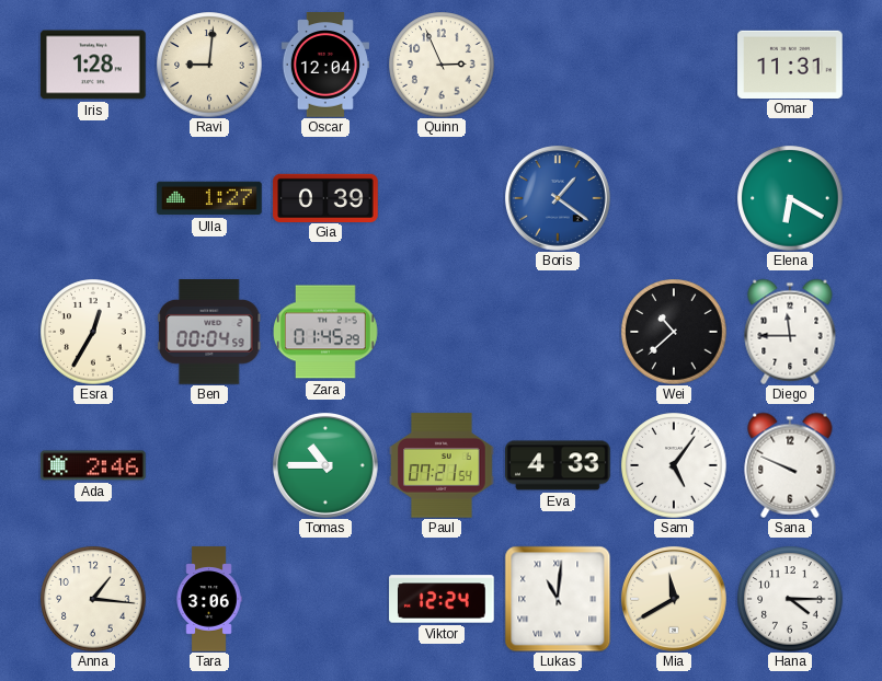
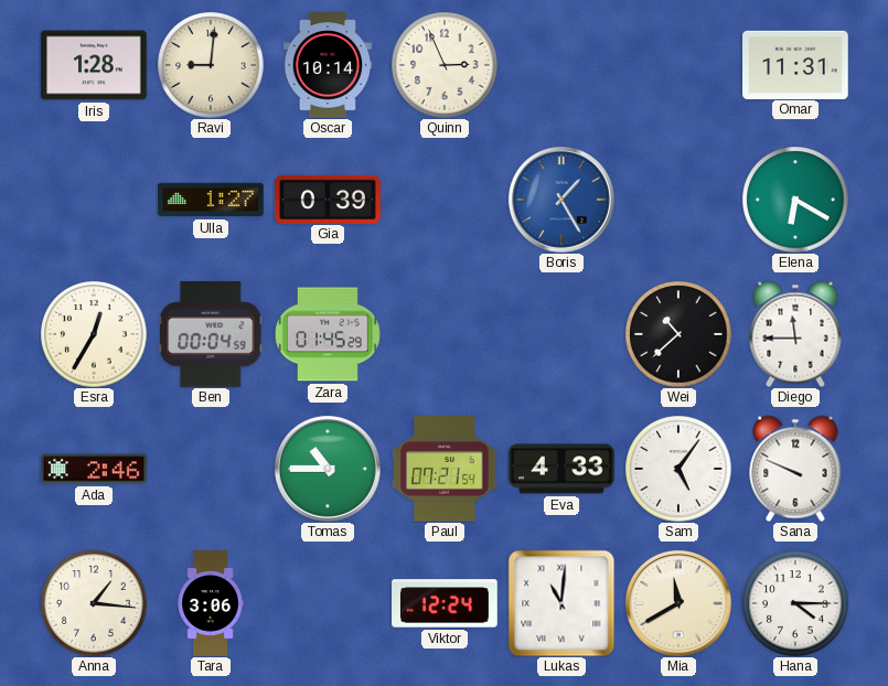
Oscar: 12:04 -> 10:14
Boris: 1:21 -> 1:25
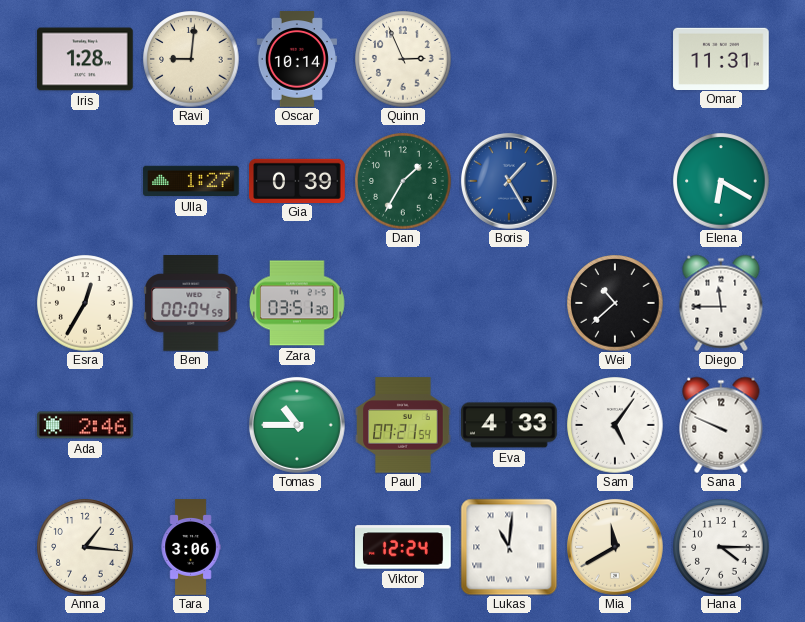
Dan: none -> 1:35
Zara: 01:45 -> 03:51
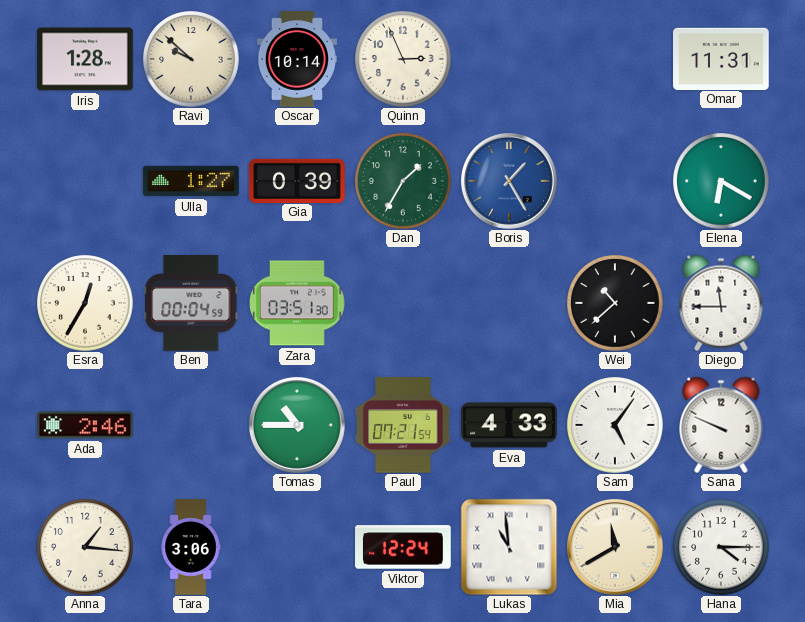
Ravi: 9:01 -> 9:52
Lukas: 11:01 -> 10:59
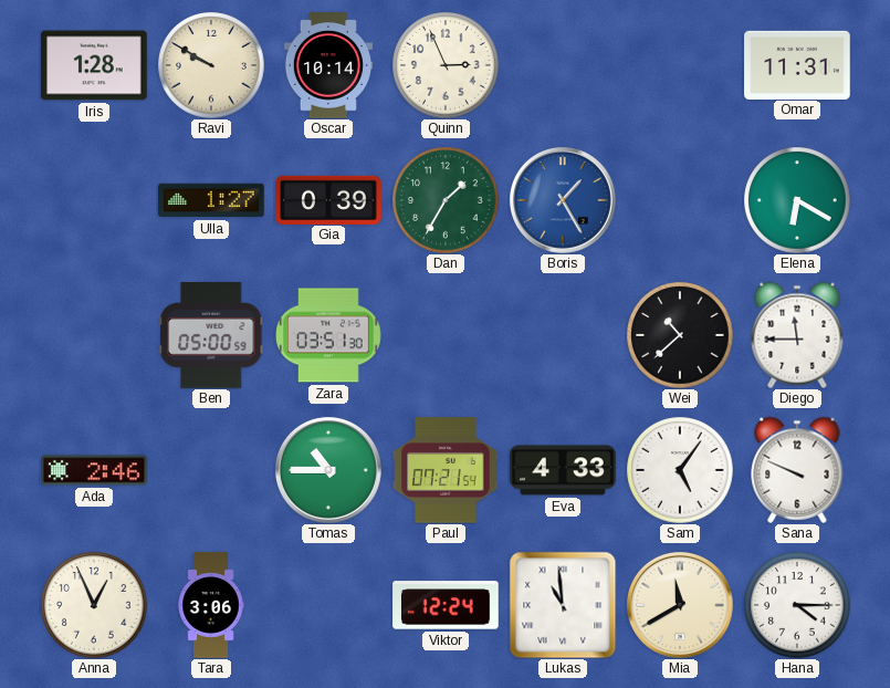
Ravi: 9:52 -> 9:50
Esra: 12:35 -> none
Ben: 00:04 -> 05:00
Anna: 1:16 -> 12:56
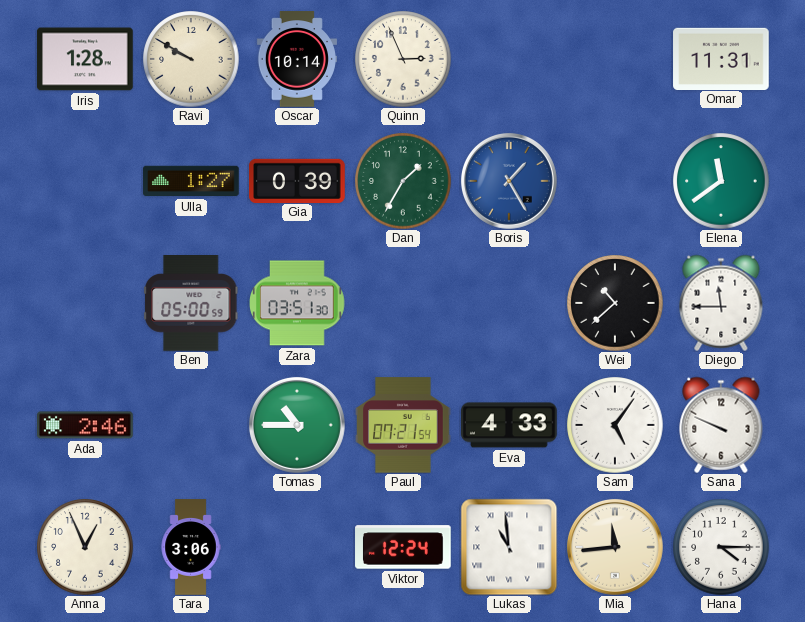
Elena: 6:20 -> 11:39
Mia: 11:40 -> 11:44
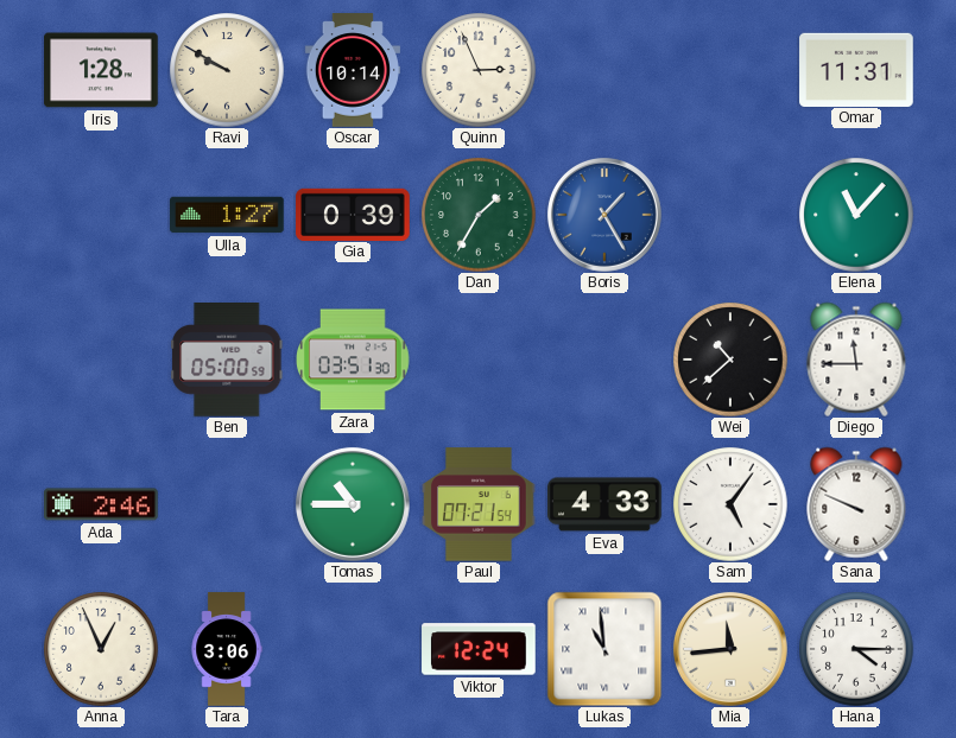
Elena: 11:39 -> 11:07
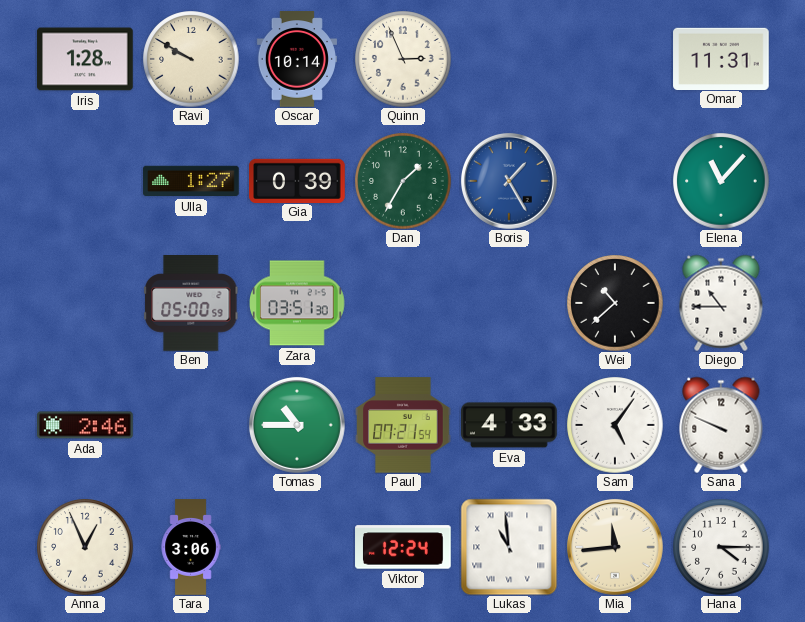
Diego: 11:45 -> 10:45
